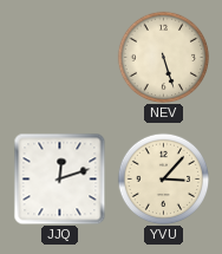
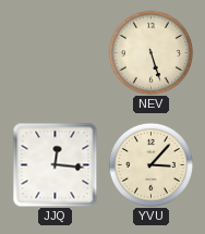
JJQ: 12:12 -> 12:16
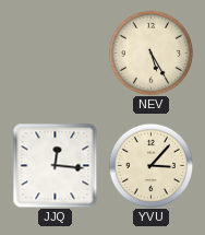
NEV: 5:27 -> 5:25
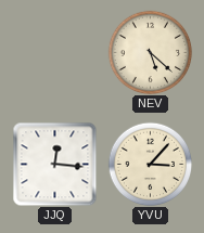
NEV: 5:25 -> 5:22
